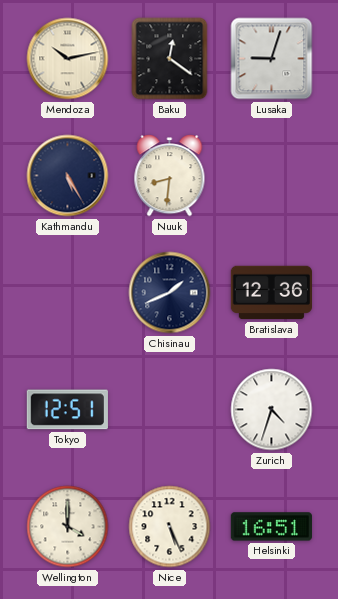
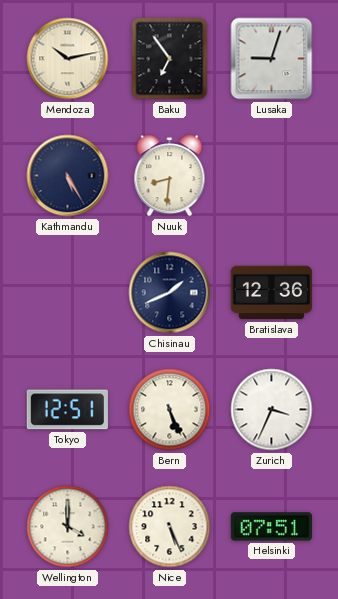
Baku: 12:21 -> 6:54
Bern: none -> 5:26
Zurich: 4:33 -> 3:34
Helsinki: 16:51 -> 07:51
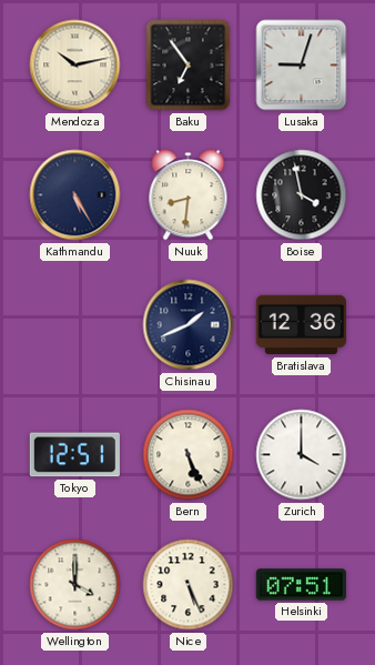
Boise: none -> 3:58
Zurich: 3:34 -> 4:00
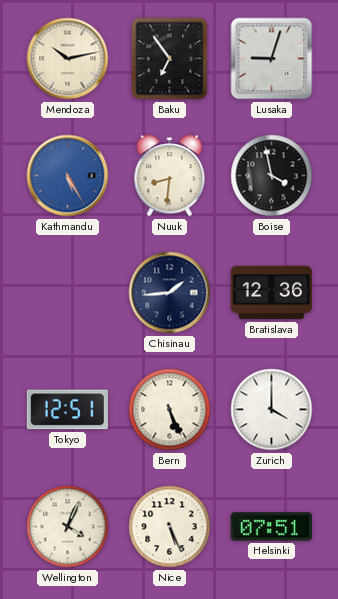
Kathmandu dial: navy -> blue
Chisinau: 1:41 -> 1:44
Wellington: 4:00 -> 4:04
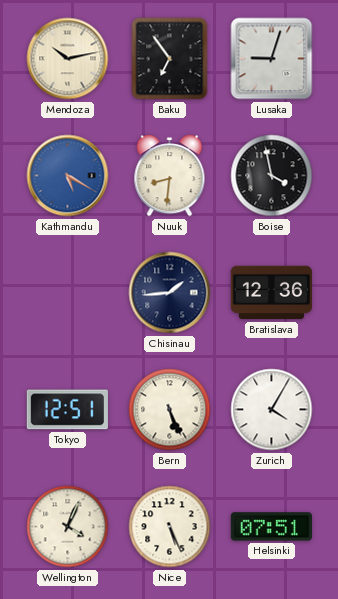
Kathmandu: 5:25 -> 5:20
Zurich: 4:00 -> 4:05
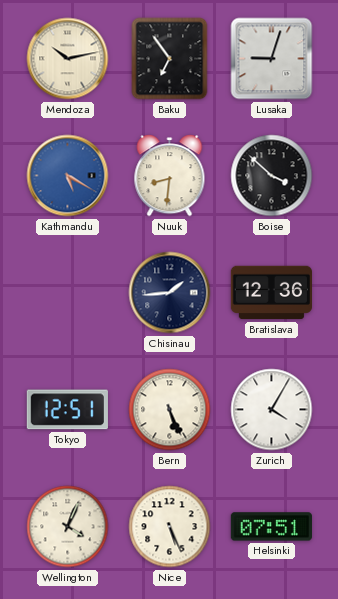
Boise: 3:58 -> 3:52
